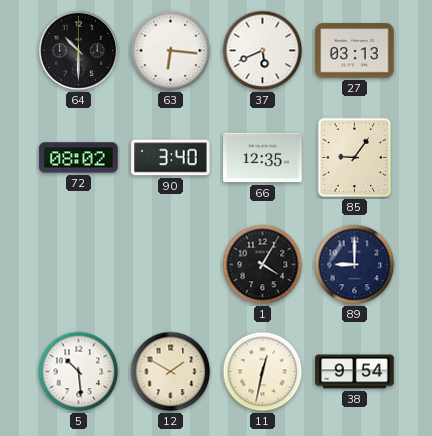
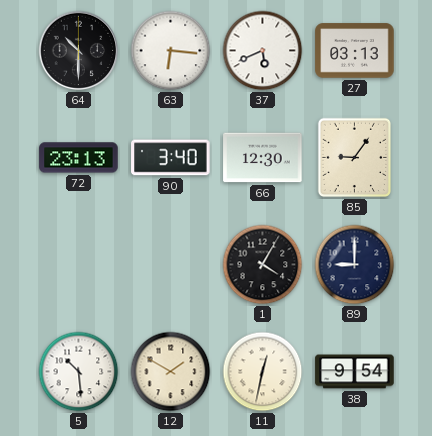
72: 08:02 -> 23:13
66: 12:35 -> 12:30
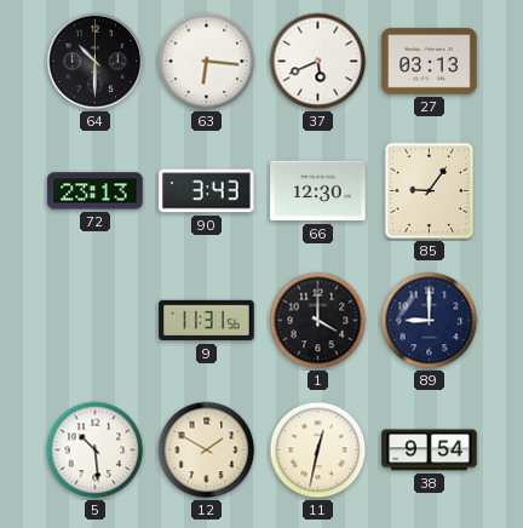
90: 3:40 -> 3:43
9: none -> 11:31
1: 4:05 -> 4:00
